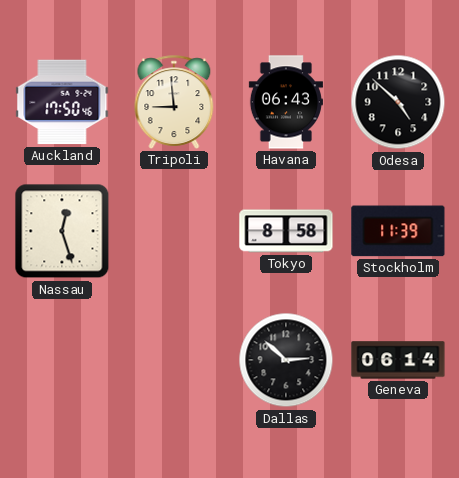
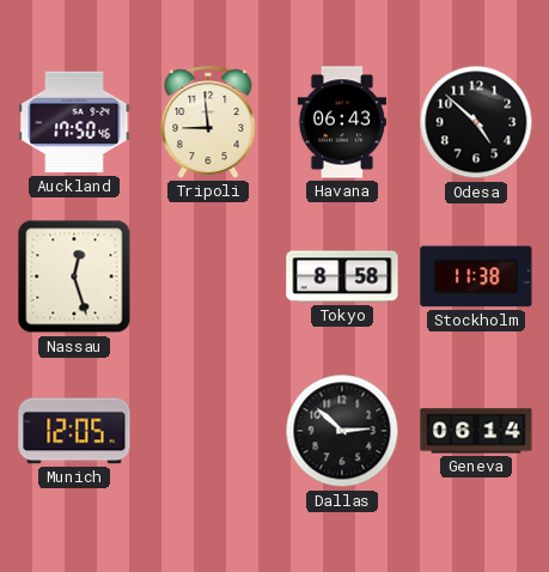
Stockholm: 11:39 -> 11:38
Munich: none -> 12:05
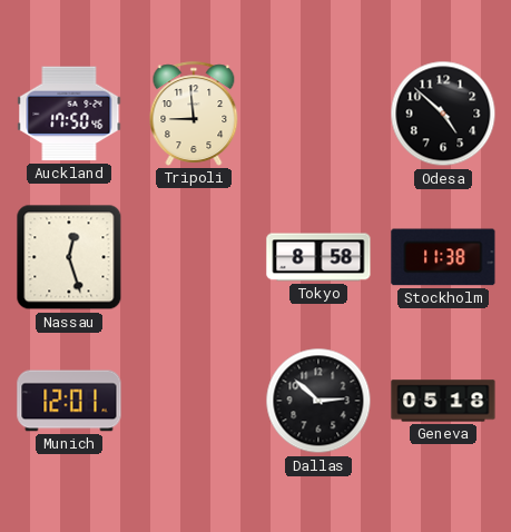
Havana: 06:43 -> none
Munich: 12:05 -> 12:01
Geneva: 06:14 -> 05:18
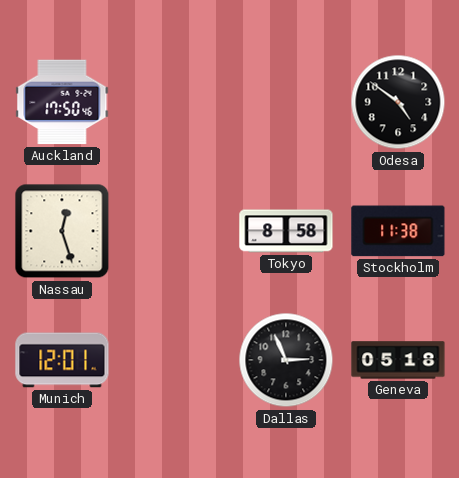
Tripoli: 8:59 -> none
Odesa: 4:52 -> 4:51
Dallas: 2:52 -> 2:56
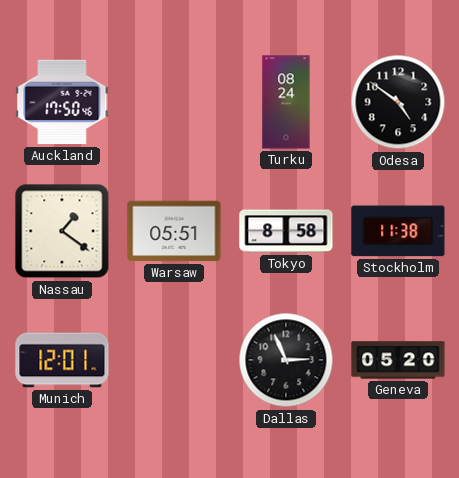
Turku: none -> 08:24
Nassau: 12:27 -> 1:21
Warsaw: none -> 05:51
Geneva: 05:18 -> 05:20
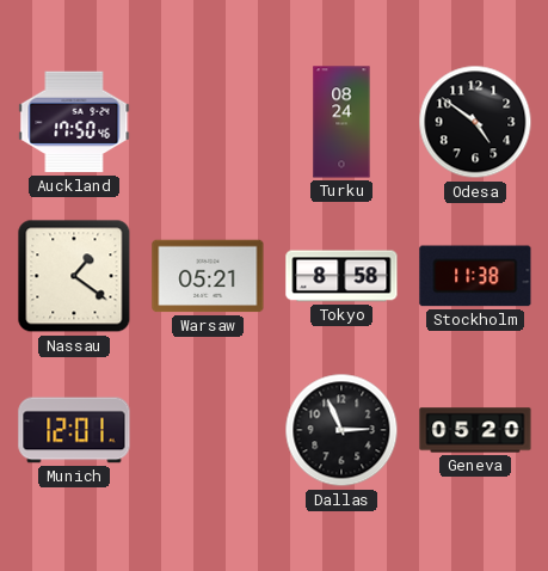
Warsaw: 05:51 -> 05:21
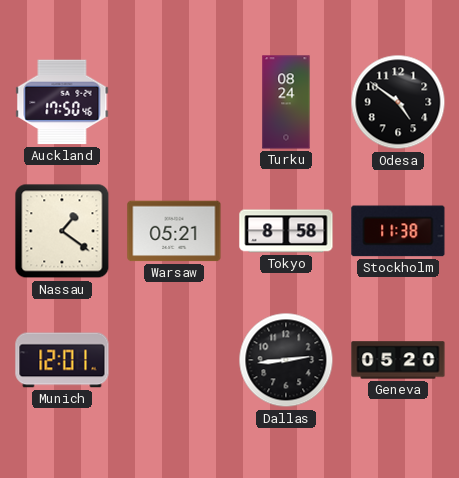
Dallas: 2:56 -> 2:44
